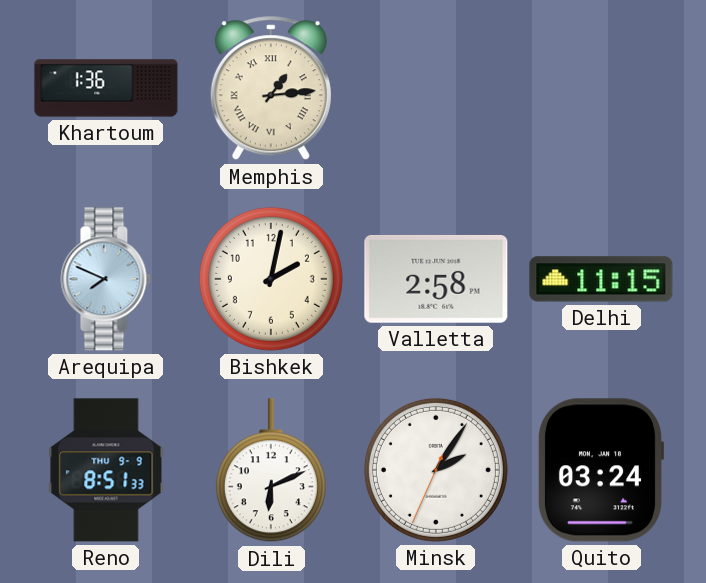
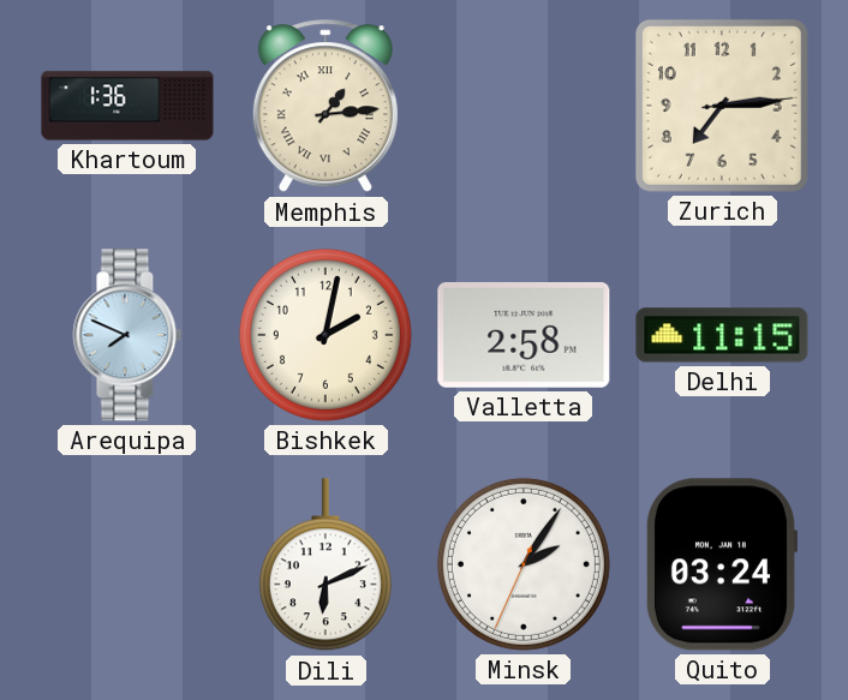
Zurich: none -> 7:14
Reno: 8:51 -> none
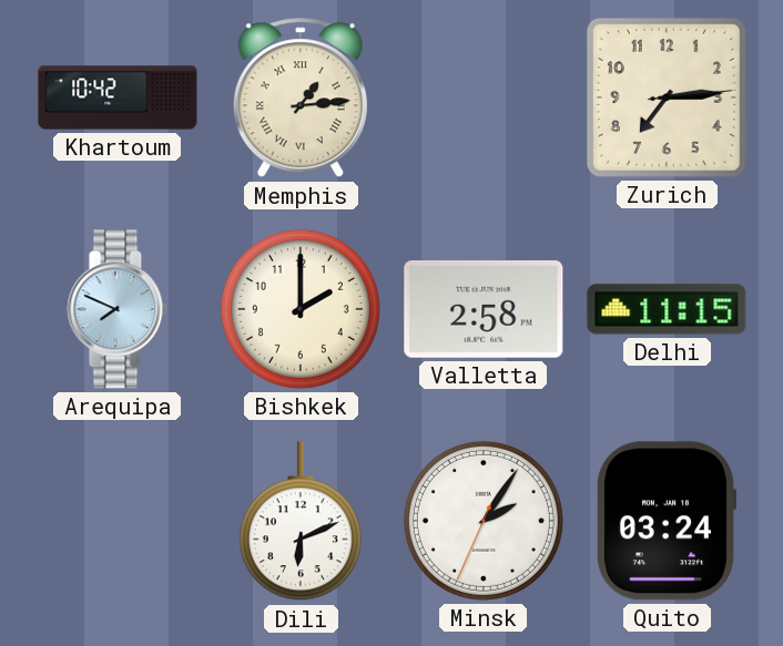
Khartoum: 1:36 -> 10:42
Bishkek: 2:02 -> 2:00
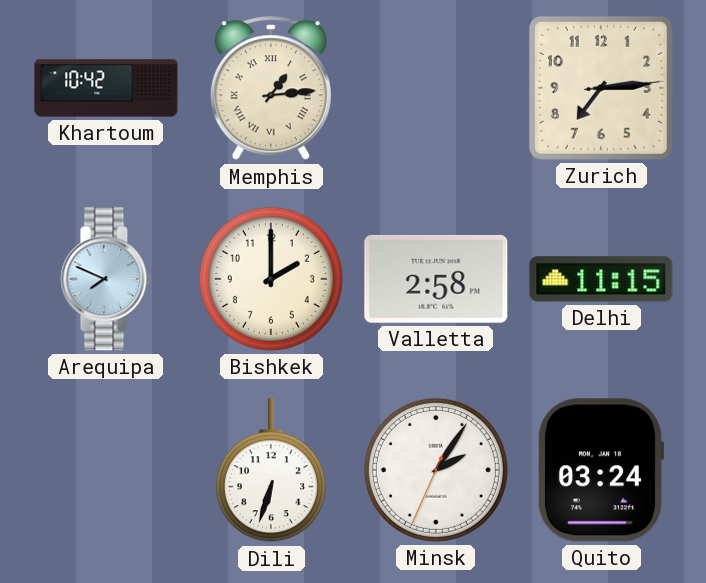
Dili: 6:11 -> 6:33
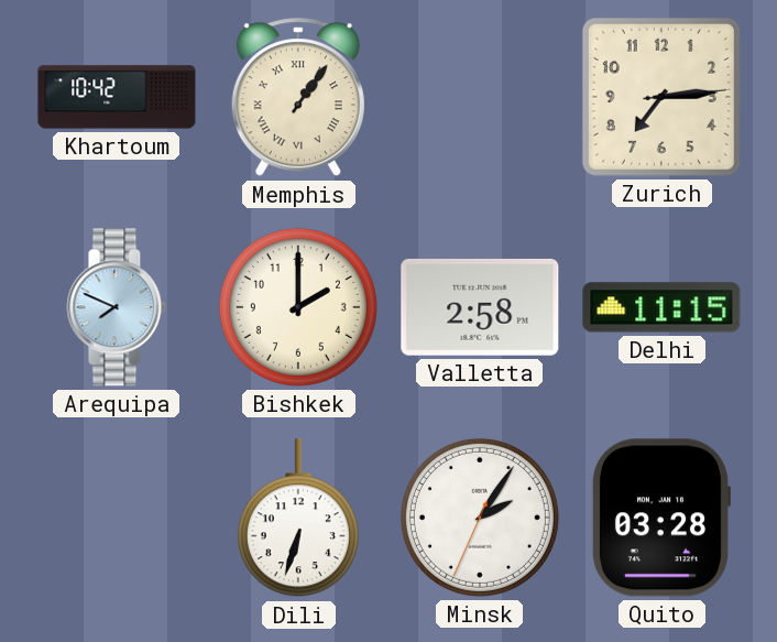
Memphis: 1:14 -> 1:06
Quito: 03:24 -> 03:28
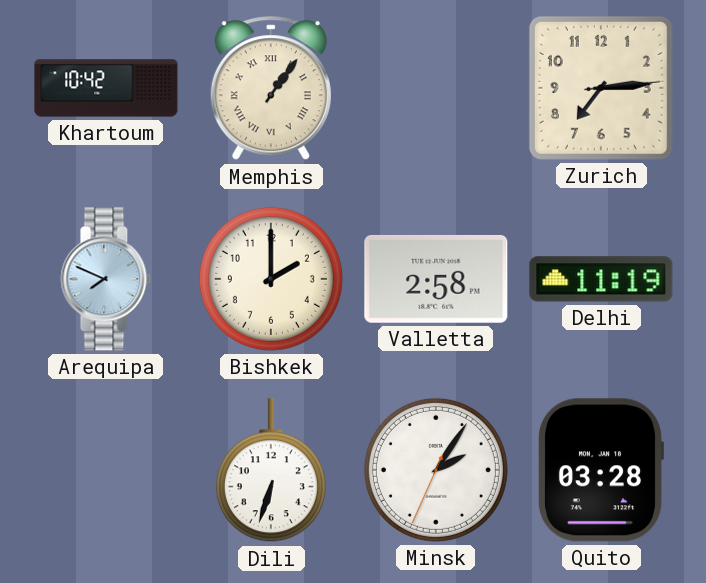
Delhi: 11:15 -> 11:19
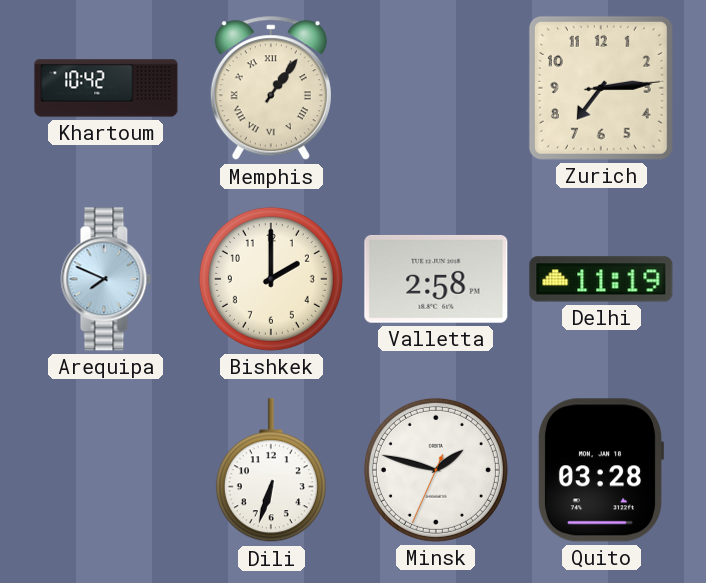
Minsk: 2:05 -> 1:47
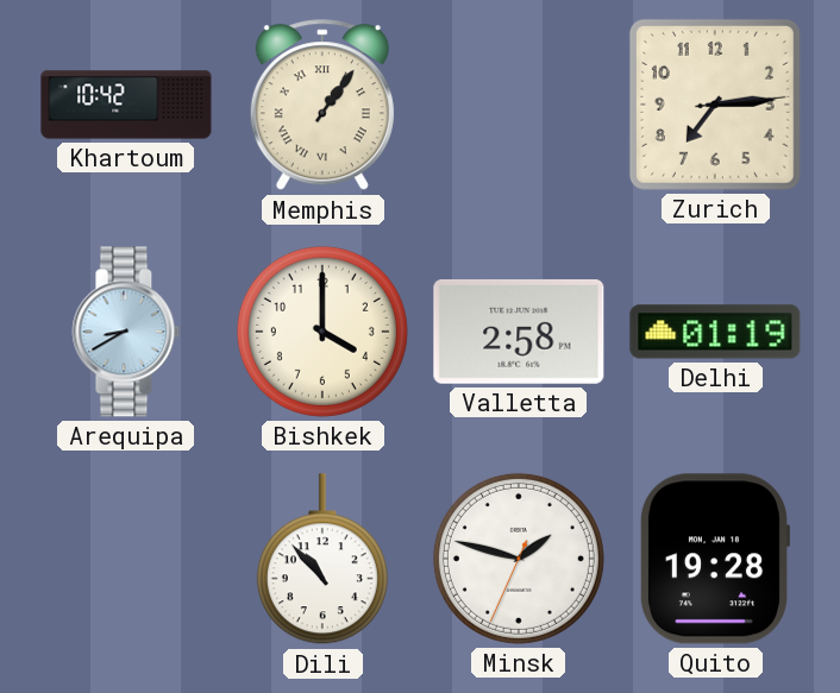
Arequipa: 7:49 -> 8:40
Bishkek: 2:00 -> 4:00
Delhi: 11:19 -> 01:19
Dili: 6:33 -> 10:53
Quito: 03:28 -> 19:28
